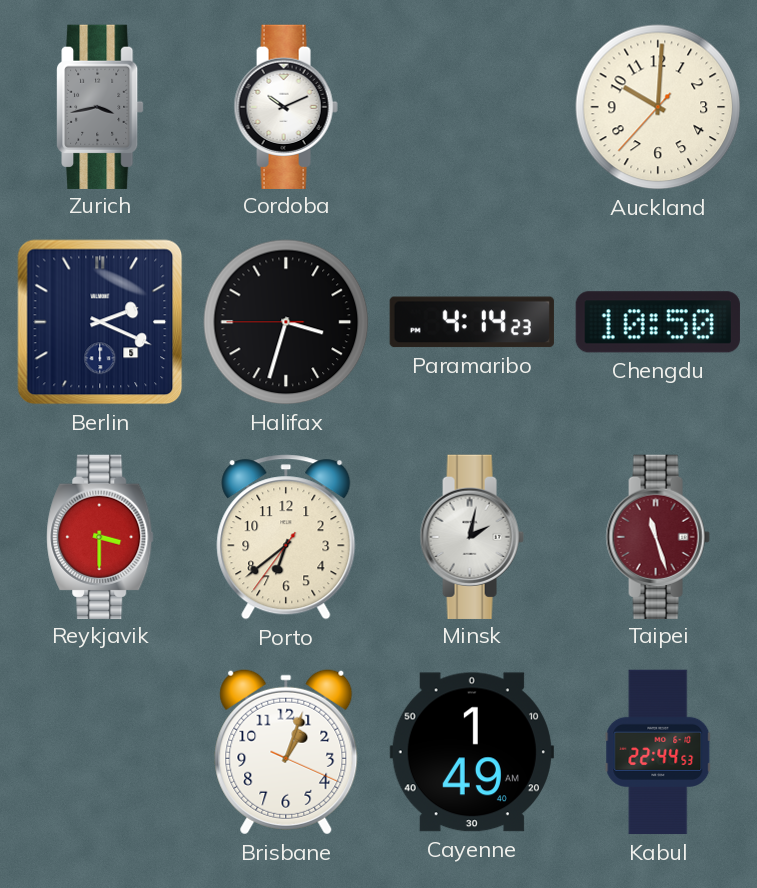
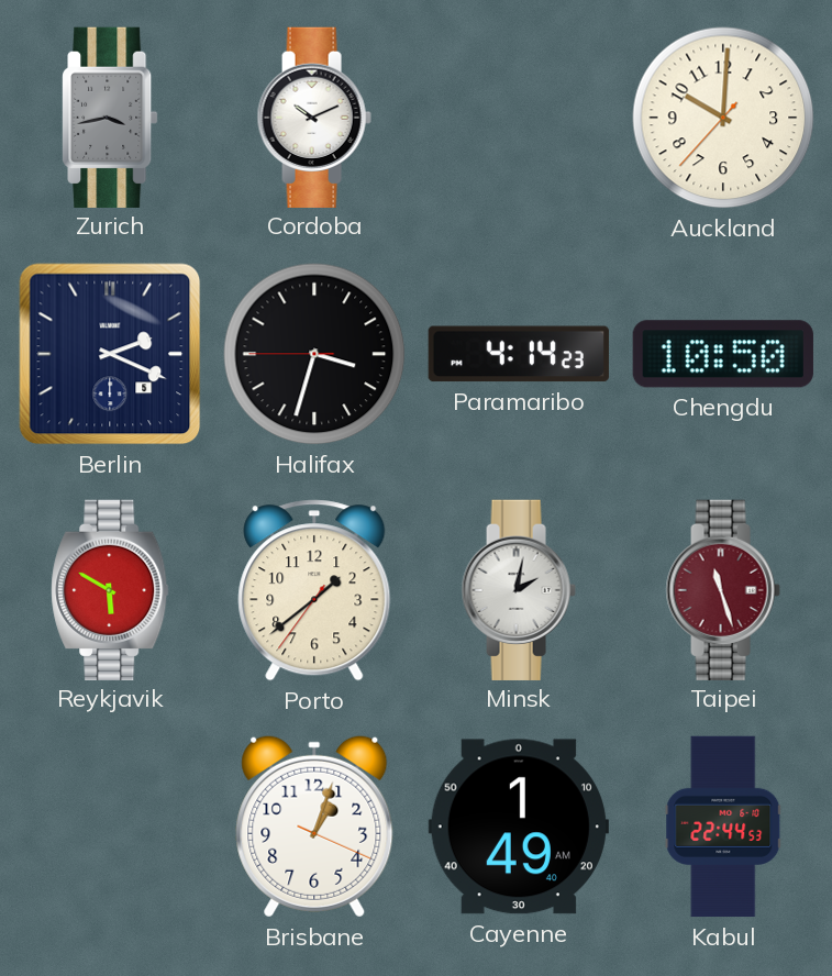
Reykjavik: 3:30 -> 5:50
Porto: 6:38 -> 1:38
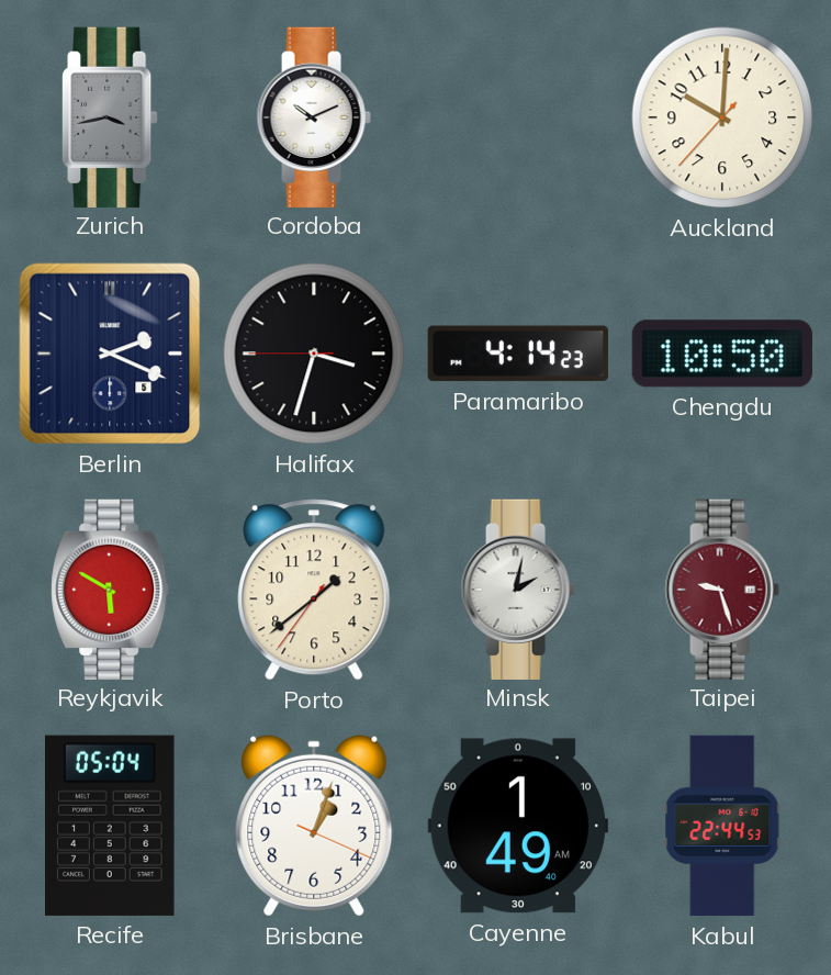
Taipei: 11:27 -> 9:27
Recife: none -> 05:04
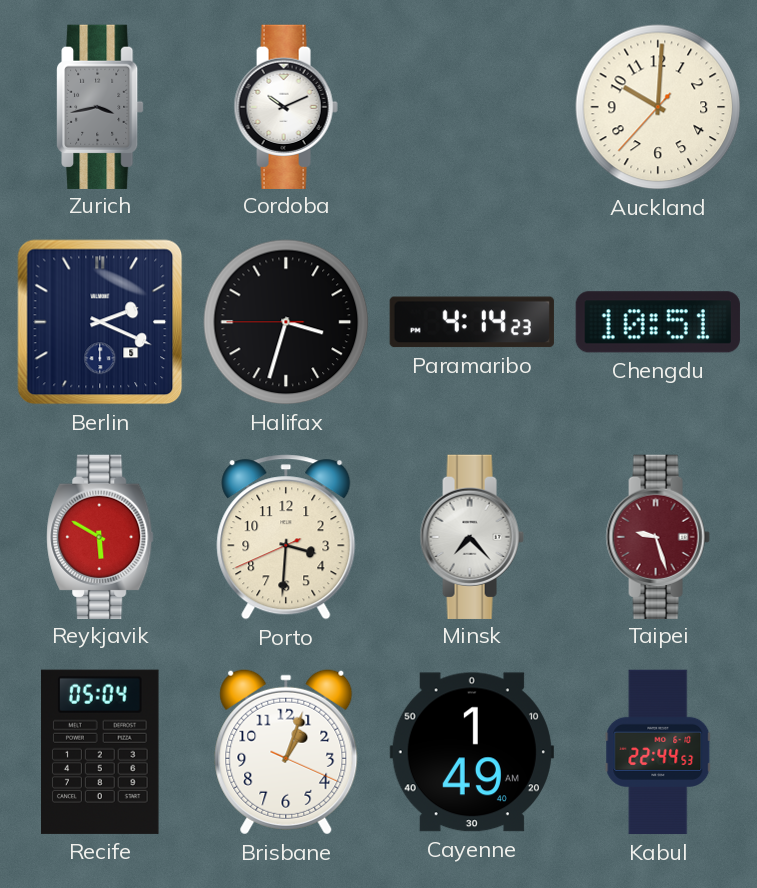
Chengdu: 10:50 -> 10:51
Porto: 1:38 -> 3:30
Minsk: 2:02 -> 7:23
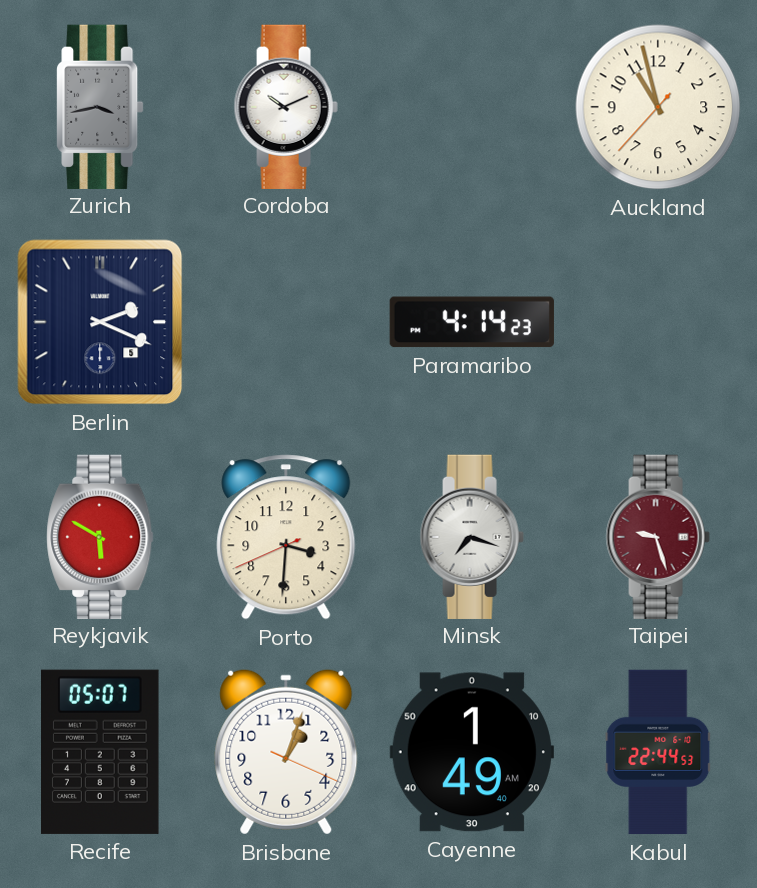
Auckland: 10:00 -> 10:57
Halifax: 3:32 -> none
Chengdu: 10:51 -> none
Minsk: 7:23 -> 7:18
Recife: 05:04 -> 05:07
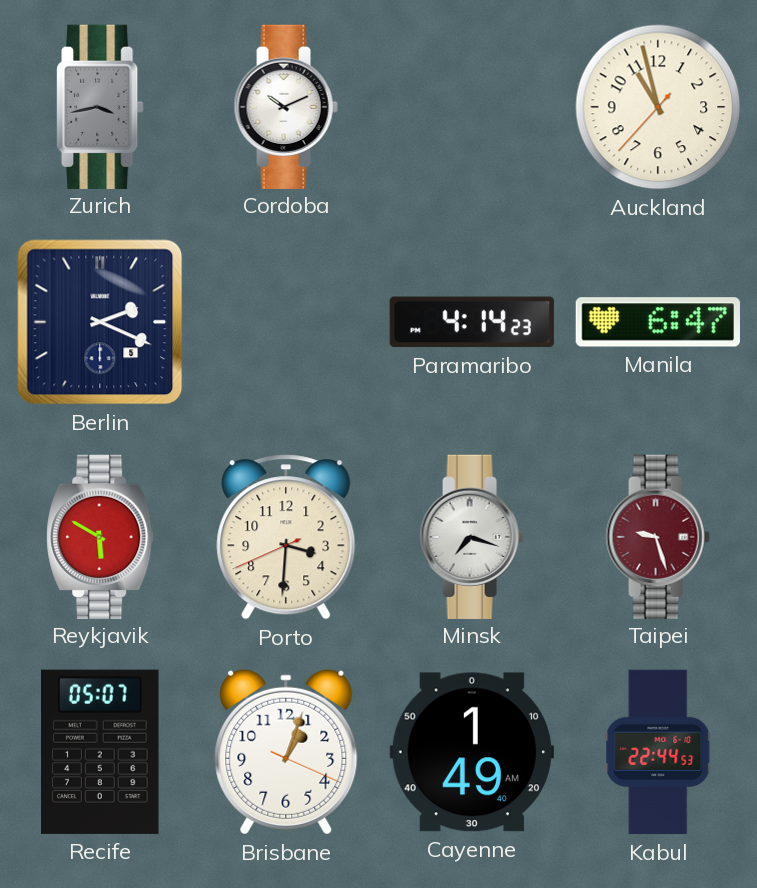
Manila: none -> 6:47
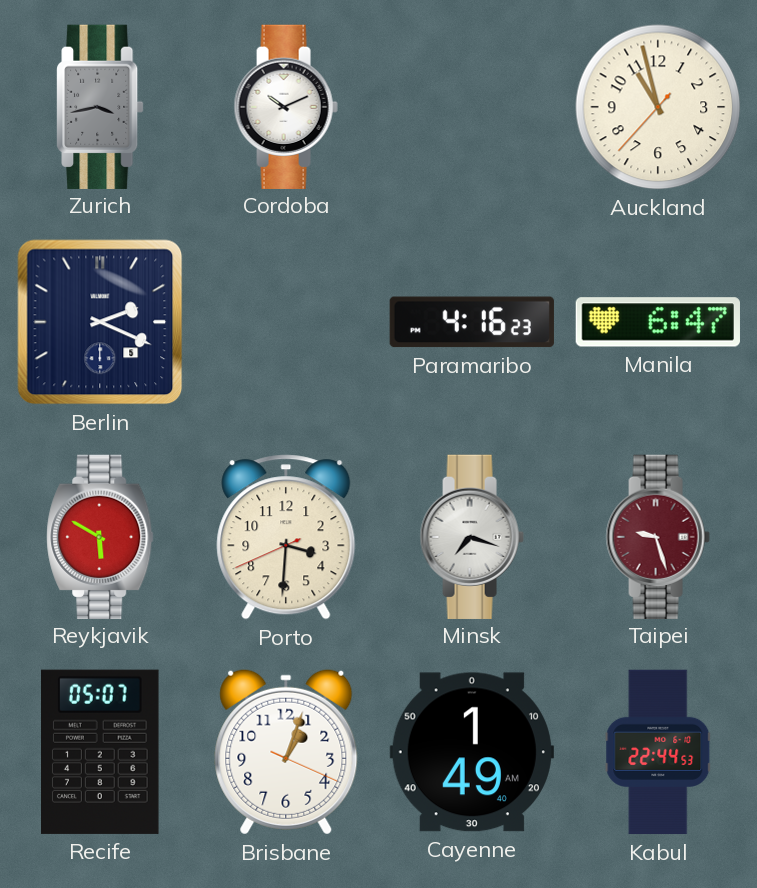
Paramaribo: 4:14 -> 4:16
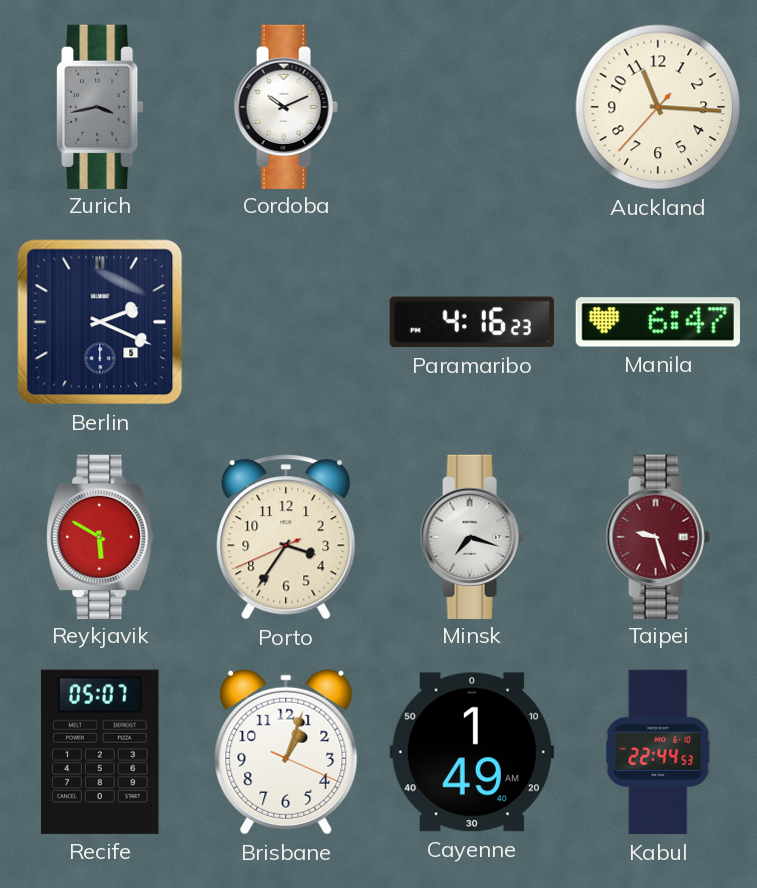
Auckland: 10:57 -> 11:15
Porto: 3:30 -> 3:35
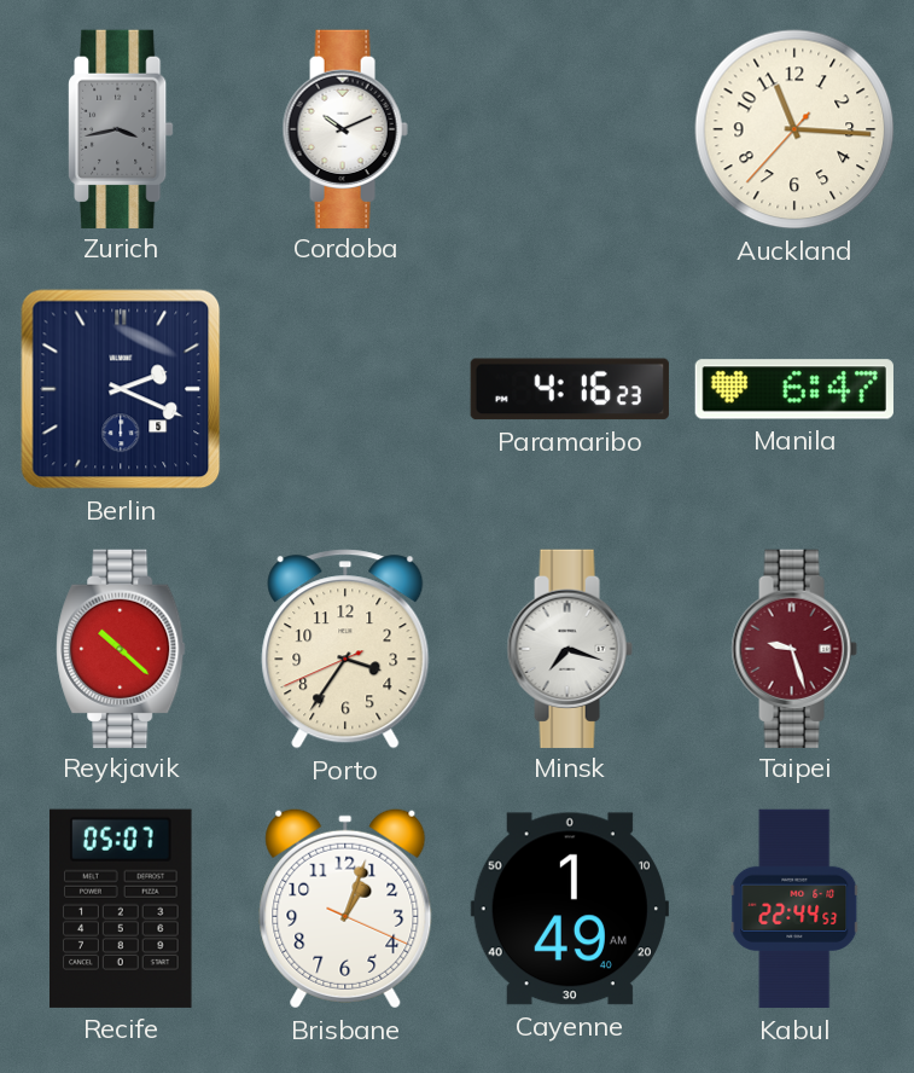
Reykjavik: 5:50 -> 10:22
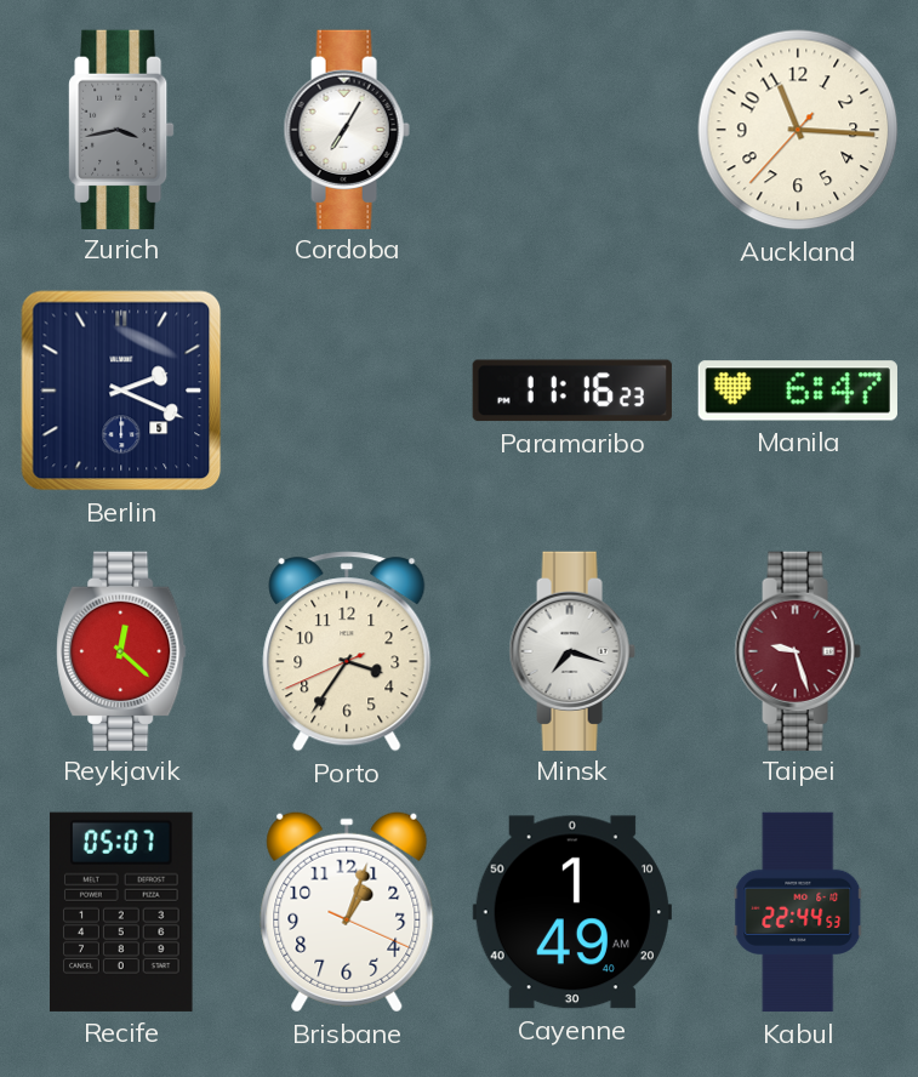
Cordoba: 10:11 -> 7:05
Paramaribo: 4:16 -> 11:16
Reykjavik: 10:22 -> 12:22
